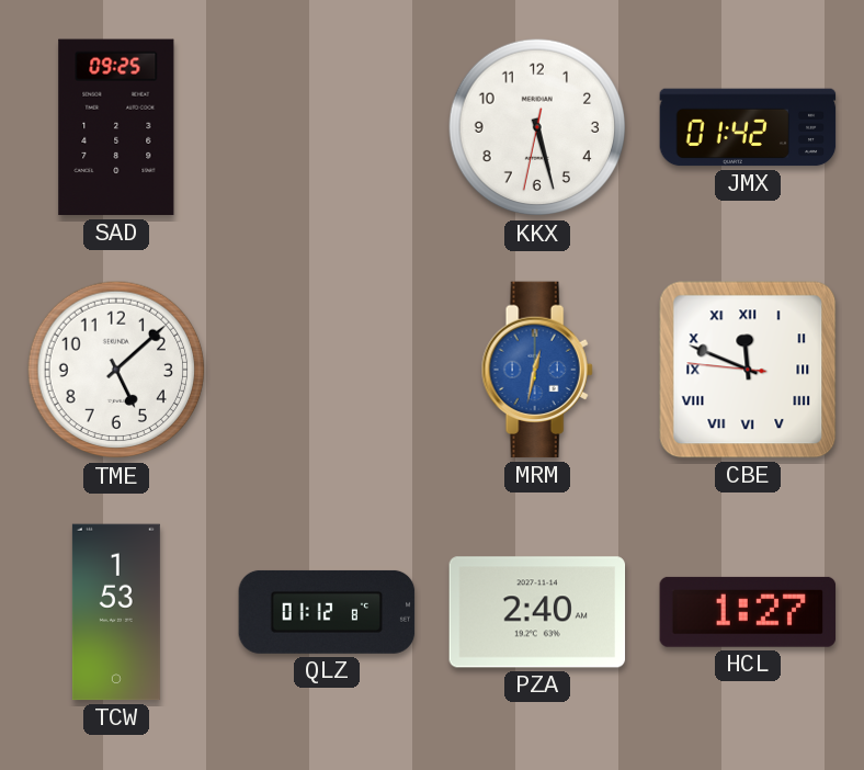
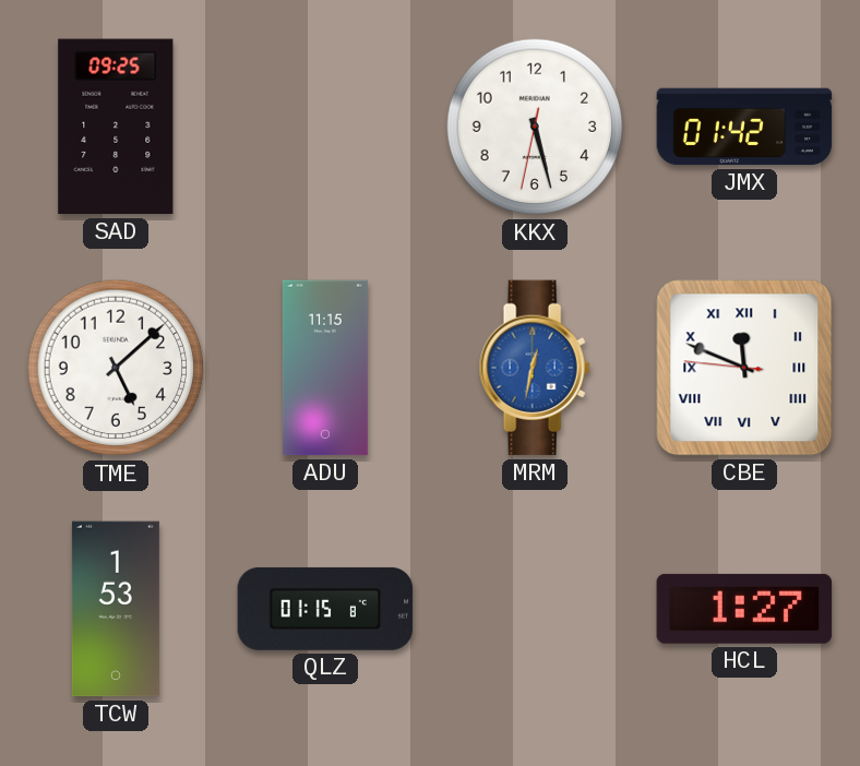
ADU: none -> 11:15
QLZ: 01:12 -> 01:15
PZA: 2:40 -> none
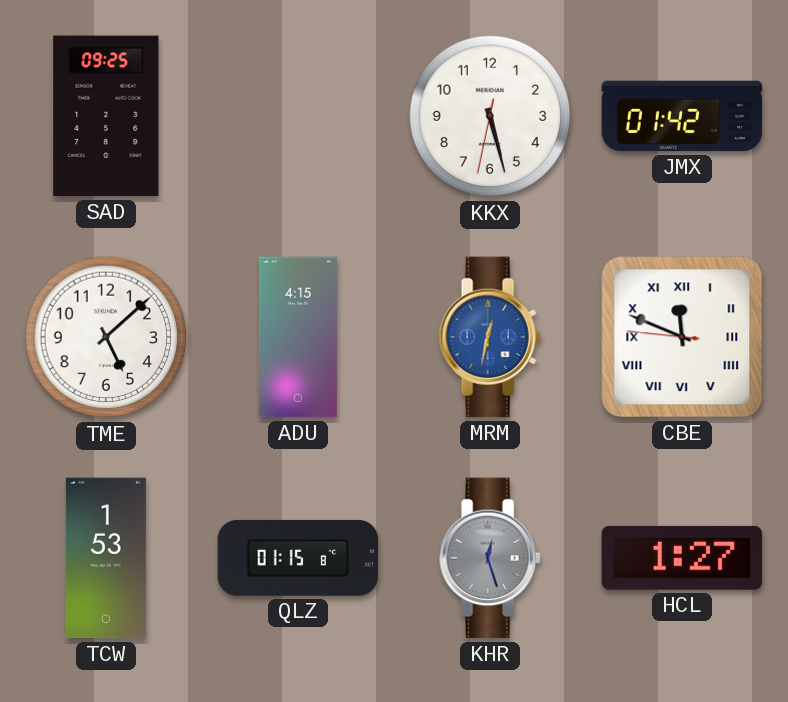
ADU: 11:15 -> 4:15
KHR: none -> 12:27
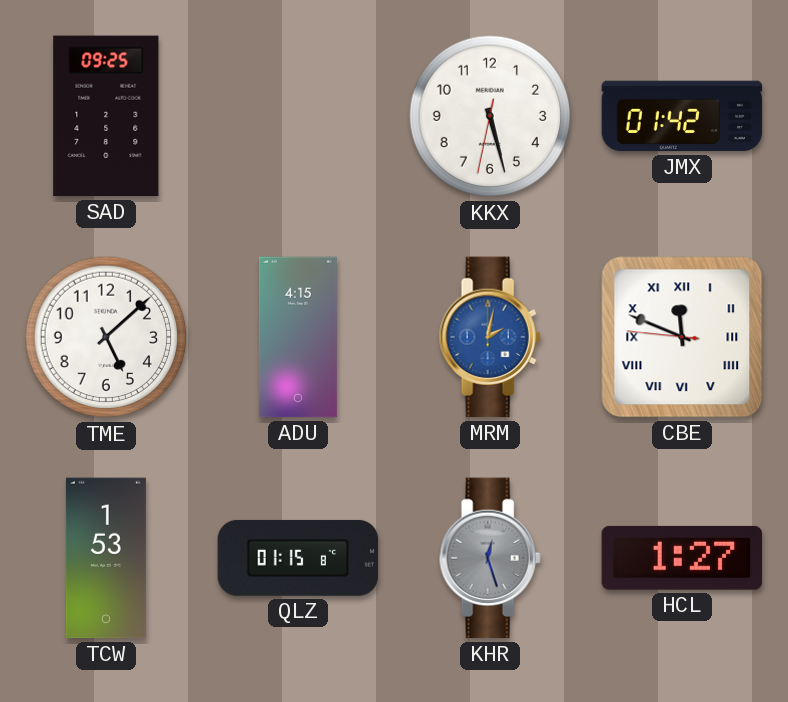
MRM: 12:32 -> 2:02
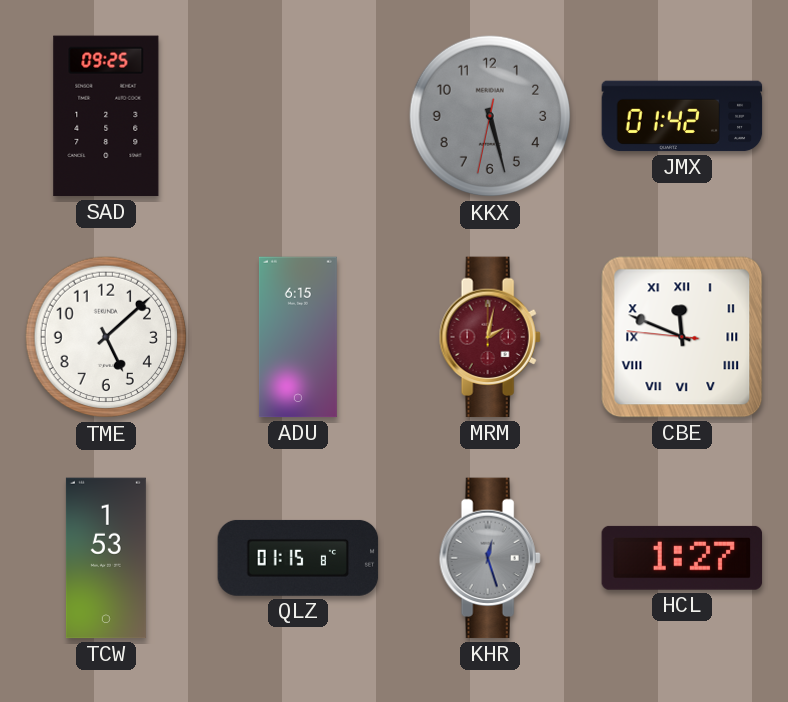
KKX dial: white -> grey
ADU: 4:15 -> 6:15
MRM dial: blue -> burgundy
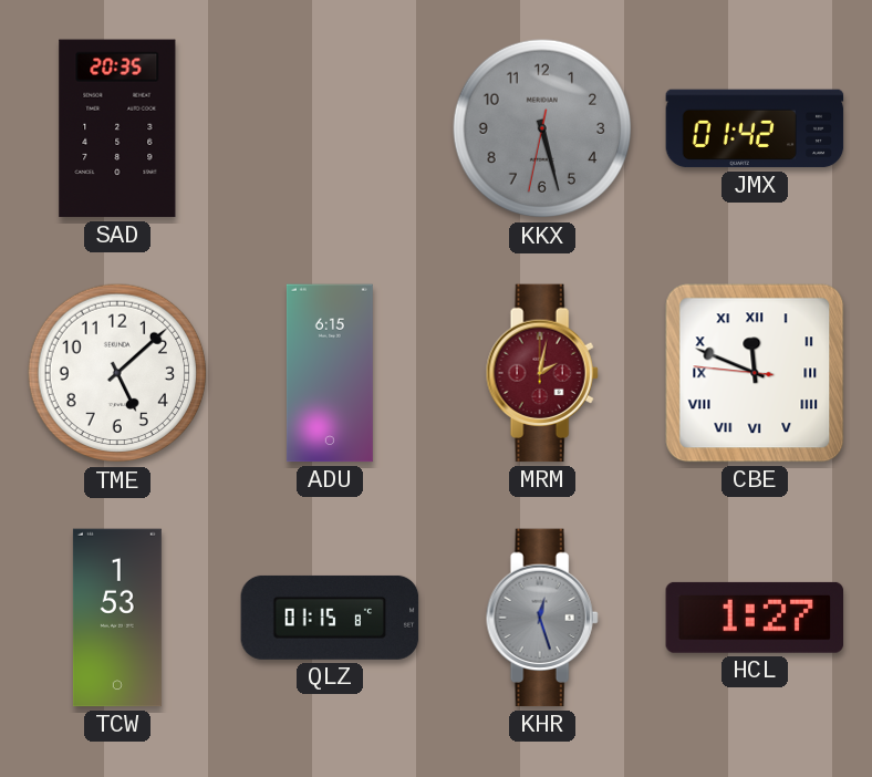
SAD: 09:25 -> 20:35
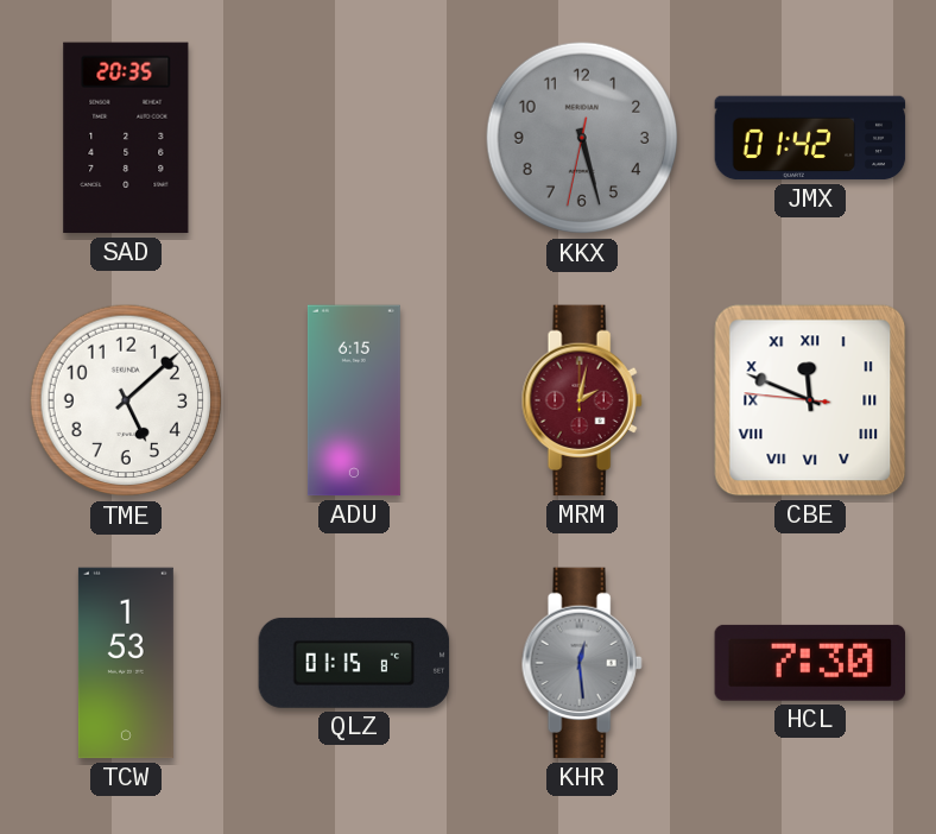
KHR: 12:27 -> 12:29
HCL: 1:27 -> 7:30
